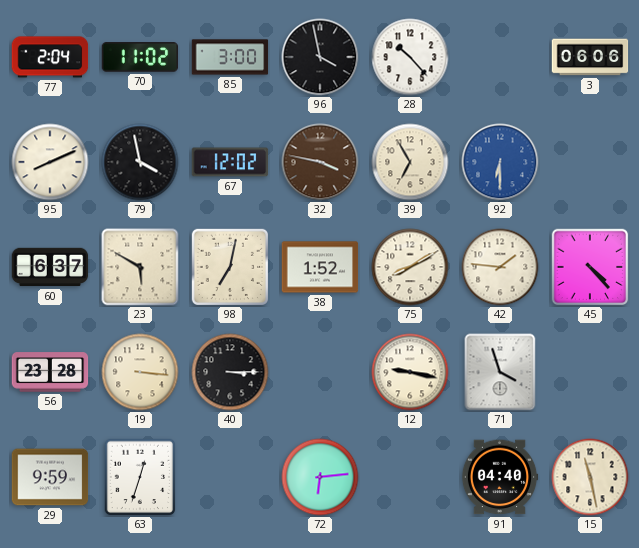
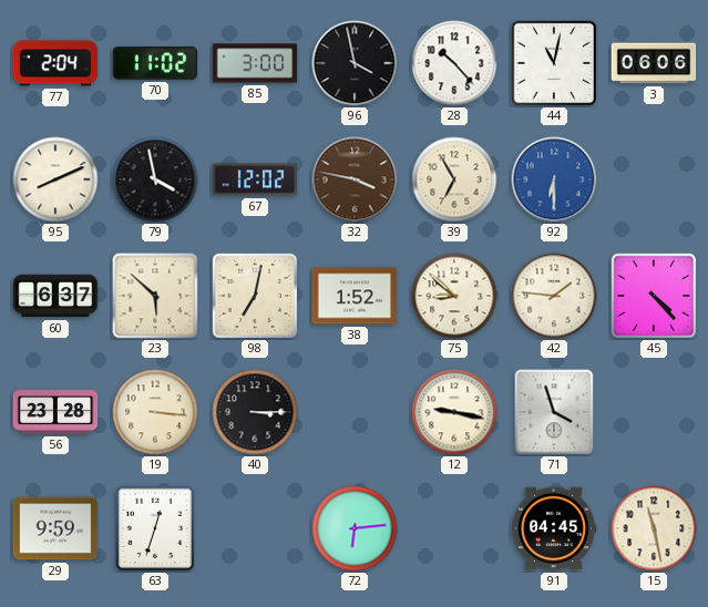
44: none -> 11:02
23: 5:50 -> 5:52
75: 8:10 -> 8:52
91: 04:40 -> 04:45
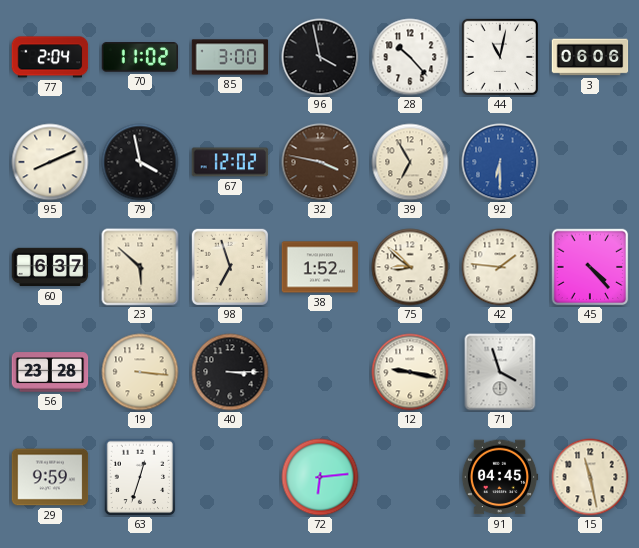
98: 7:02 -> 6:57
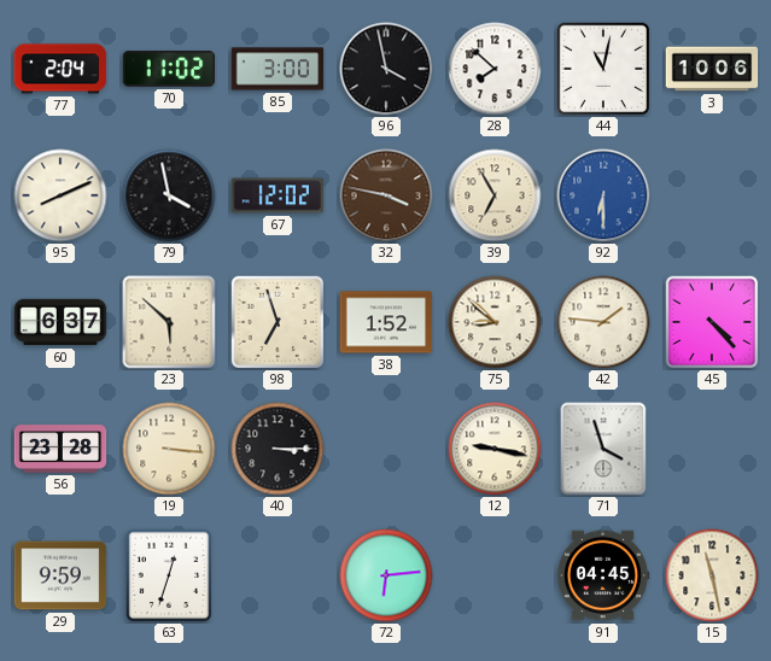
28: 10:23 -> 7:52
3: 06:06 -> 10:06
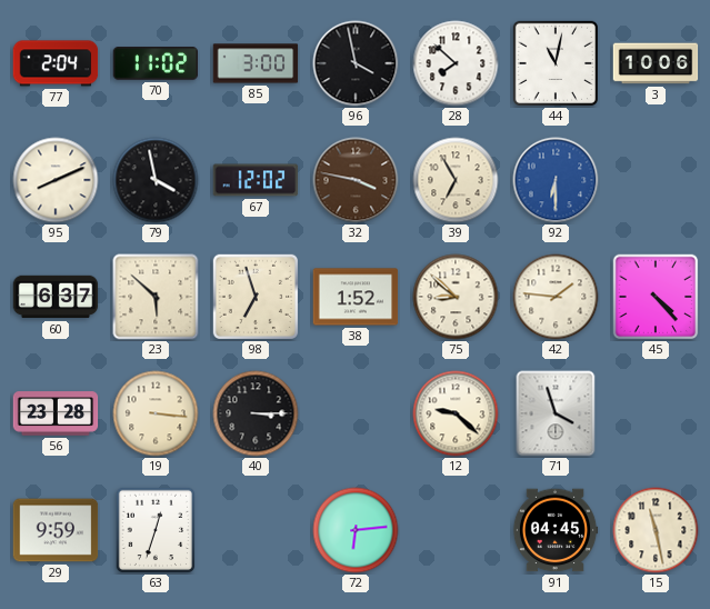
12: 9:17 -> 9:22
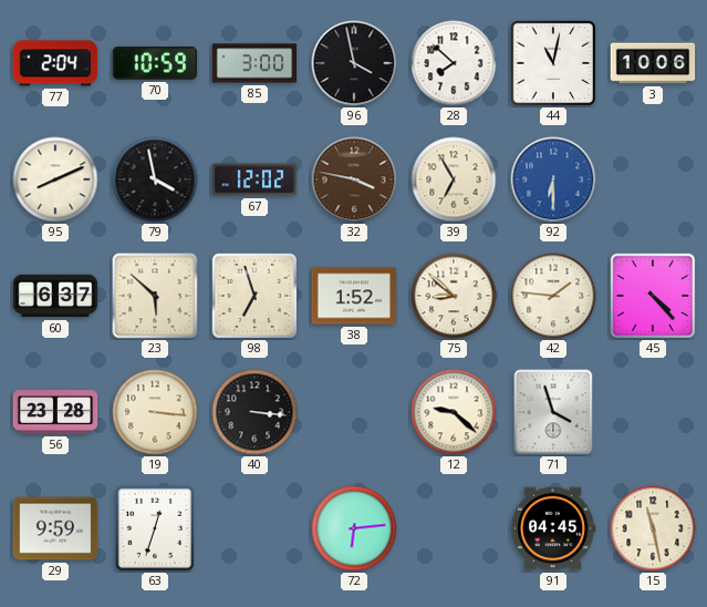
70: 11:02 -> 10:59
40: 3:15 -> 3:16
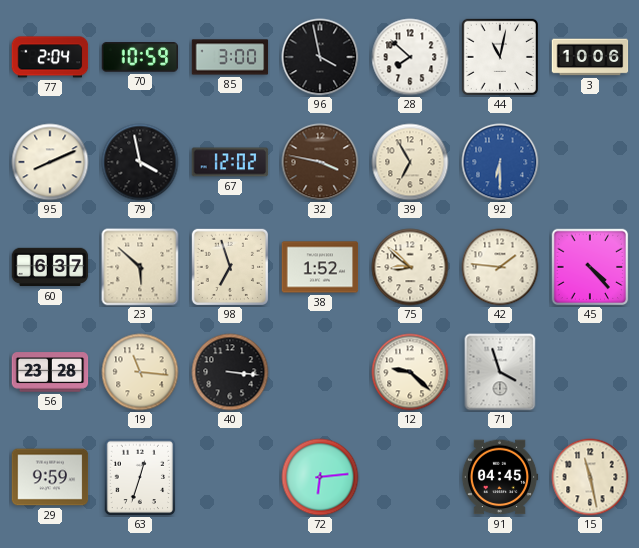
19: 3:16 -> 11:16
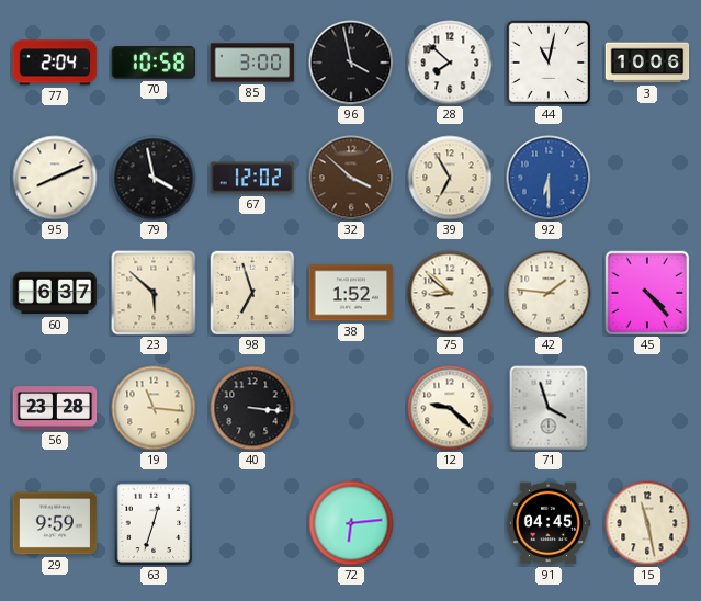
70: 10:59 -> 10:58
32: 3:47 -> 3:52
